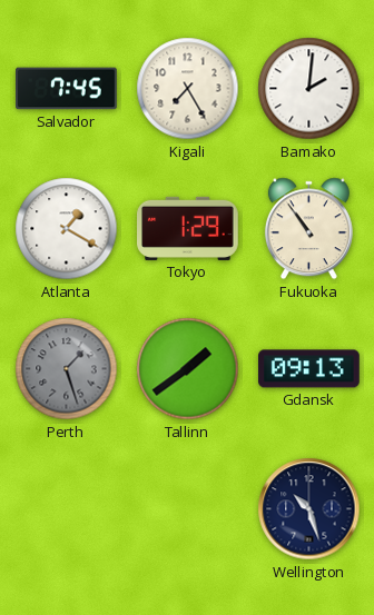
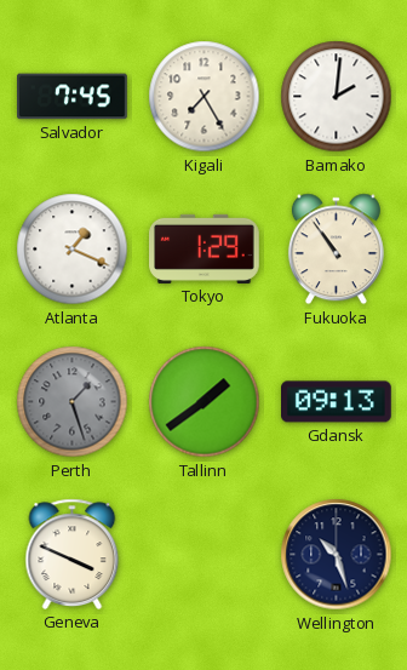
Atlanta: 1:20 -> 1:19
Geneva: none -> 3:49
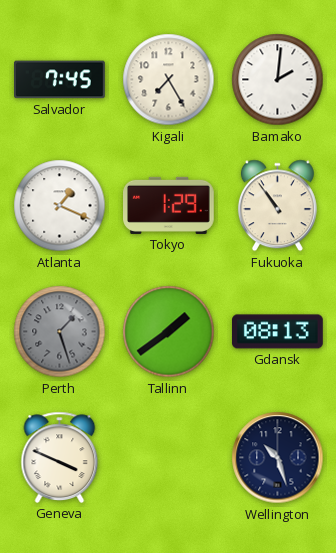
Gdansk: 09:13 -> 08:13
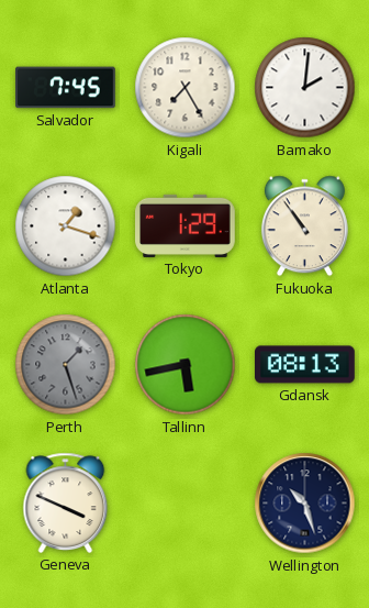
Atlanta: 1:19 -> 1:18
Tallinn: 1:39 -> 5:43
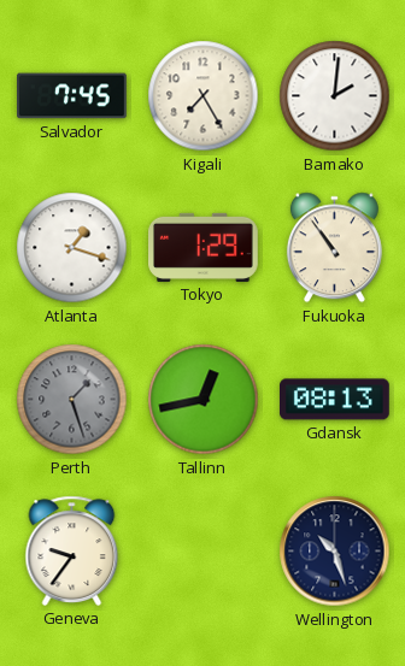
Tallinn: 5:43 -> 12:43
Geneva: 3:49 -> 9:36
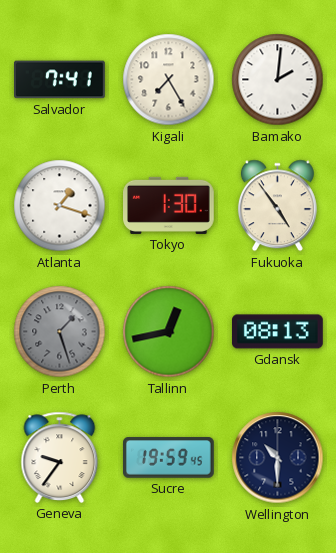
Salvador: 7:45 -> 7:41
Tokyo: 1:29 -> 1:30
Fukuoka: 10:54 -> 4:54
Sucre: none -> 19:59
Wellington: 10:27 -> 10:30
